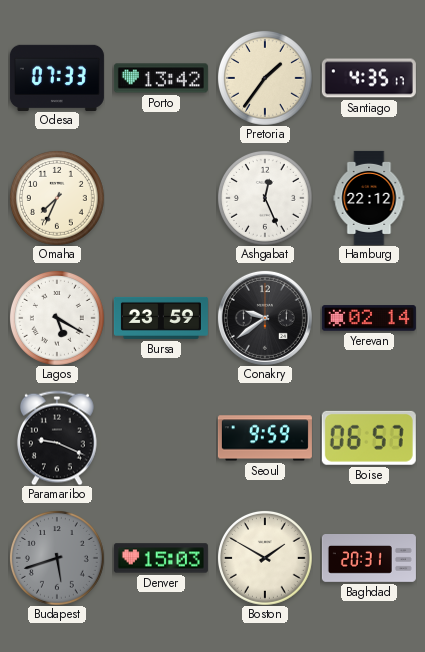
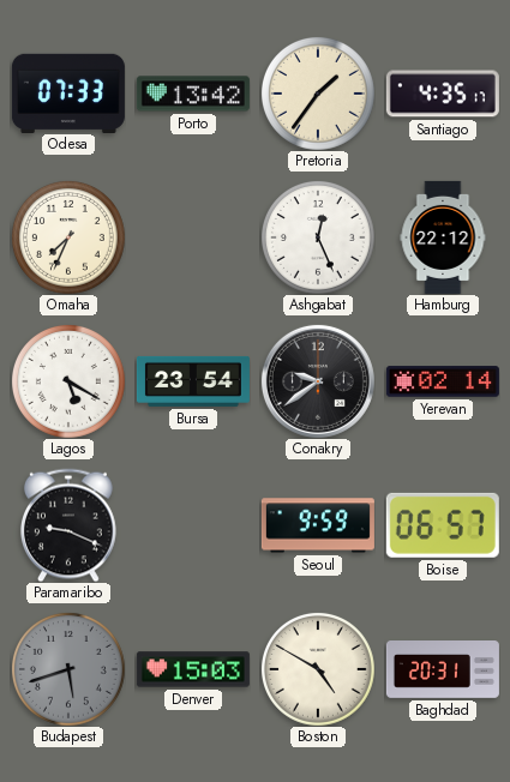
Bursa: 23:59 -> 23:54
Boston: 1:50 -> 4:50
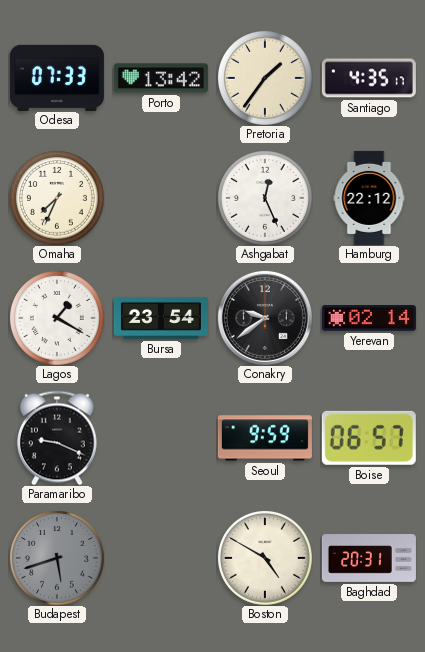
Lagos: 5:20 -> 1:20
Denver: 15:03 -> none
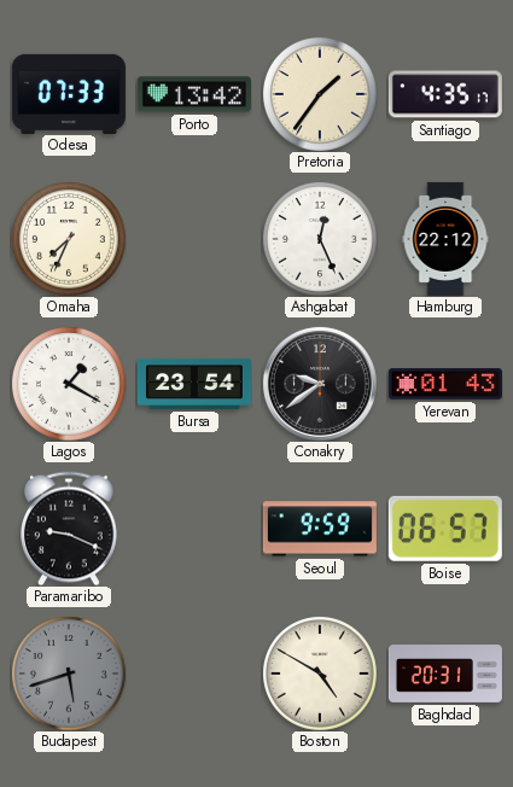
Yerevan: 02:14 -> 01:43
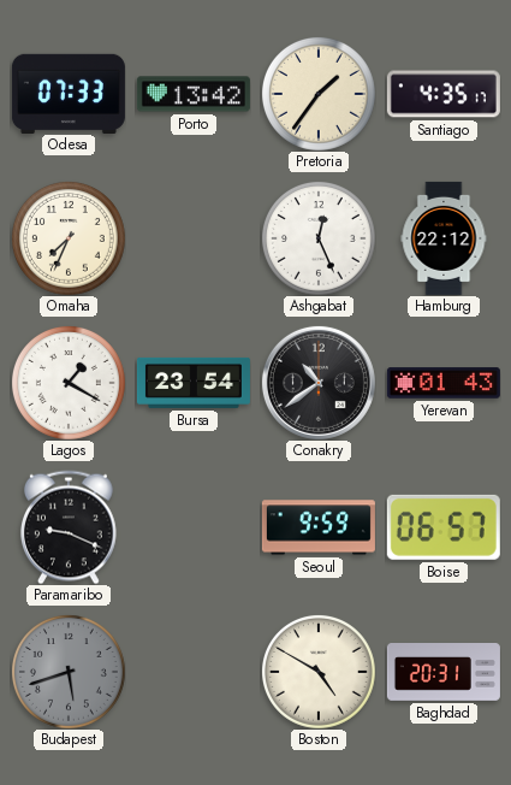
Conakry: 9:39 -> 10:39
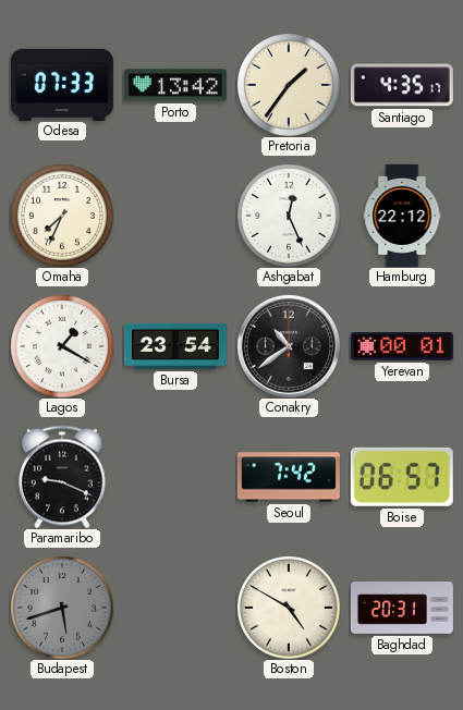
Yerevan: 01:43 -> 00:01
Seoul: 9:59 -> 7:42
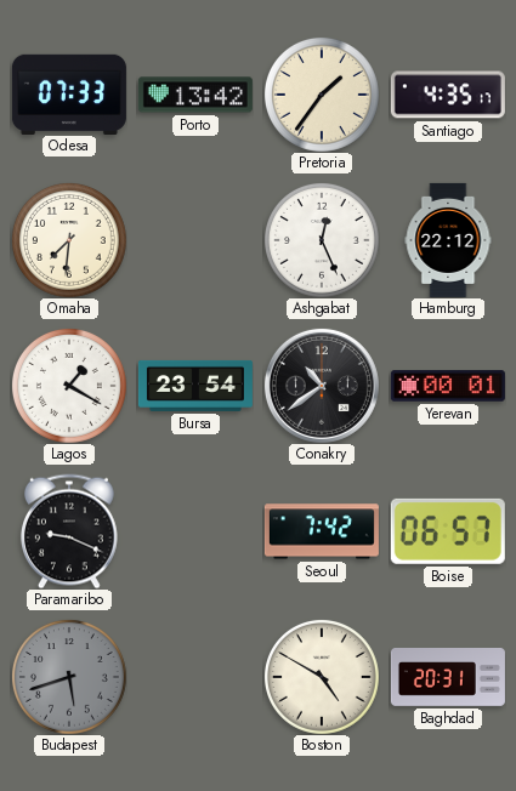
Omaha: 7:34 -> 7:31
